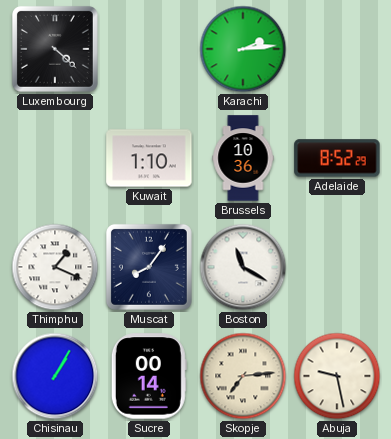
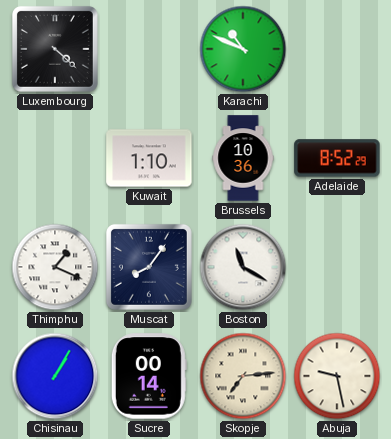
Karachi: 2:14 -> 10:49
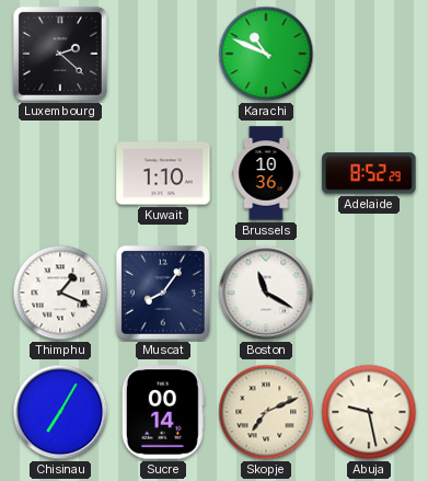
Luxembourg: 4:22 -> 2:22
Chisinau: 1:05 -> 7:05
Skopje: 7:14 -> 7:11
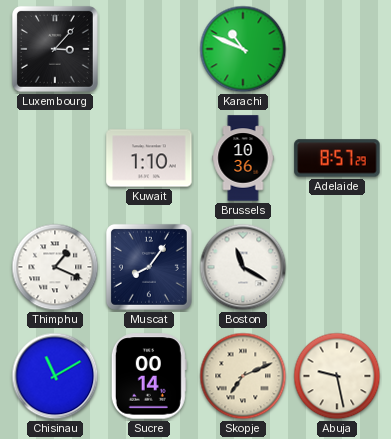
Luxembourg: 2:22 -> 3:07
Adelaide: 8:52 -> 8:57
Chisinau: 7:05 -> 11:10
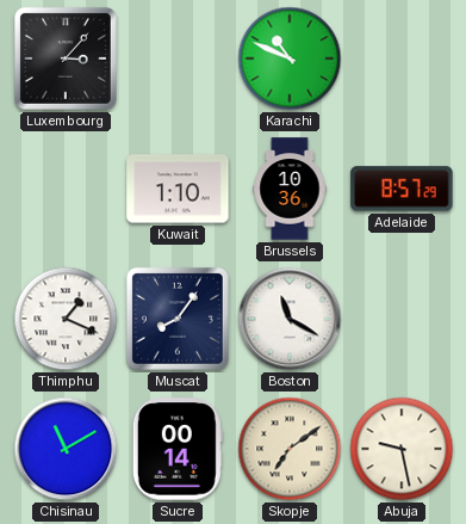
Skopje: 7:11 -> 7:09
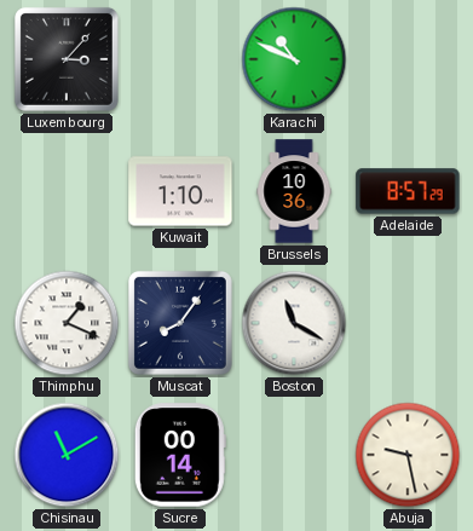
Skopje: 7:09 -> none
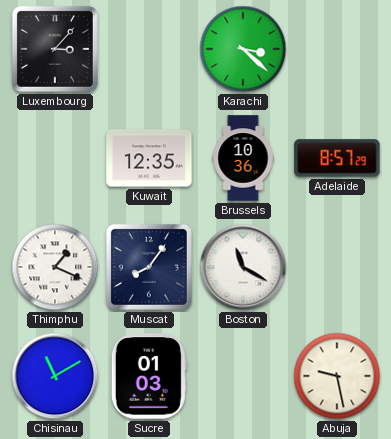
Karachi: 10:49 -> 3:22
Kuwait: 1:10 -> 12:35
Sucre: 00:14 -> 01:03
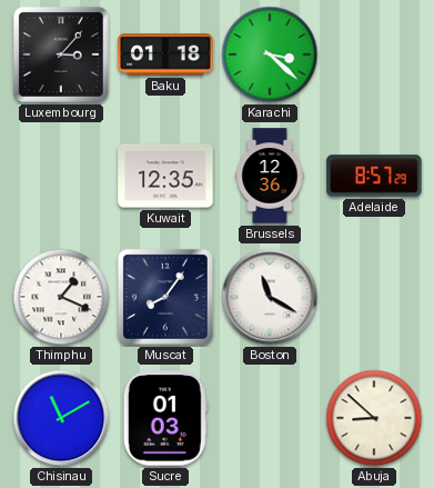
Baku: none -> 01:18
Brussels: 10:36 -> 12:36
Abuja: 9:28 -> 8:52
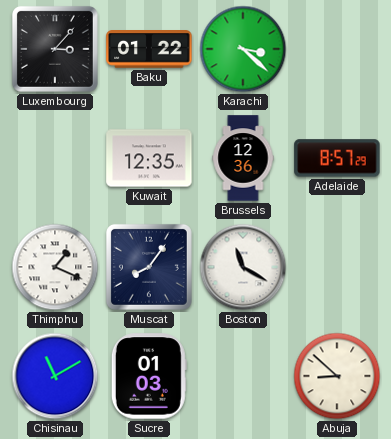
Baku: 01:18 -> 01:22
